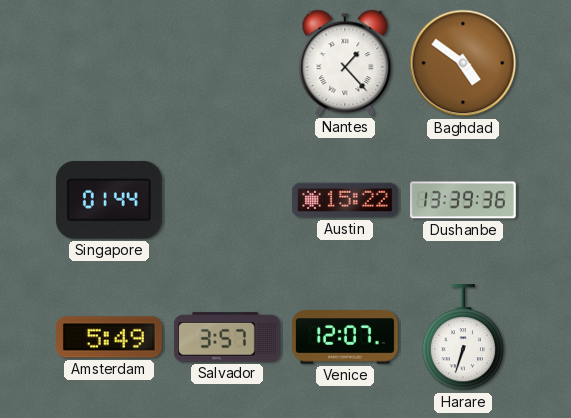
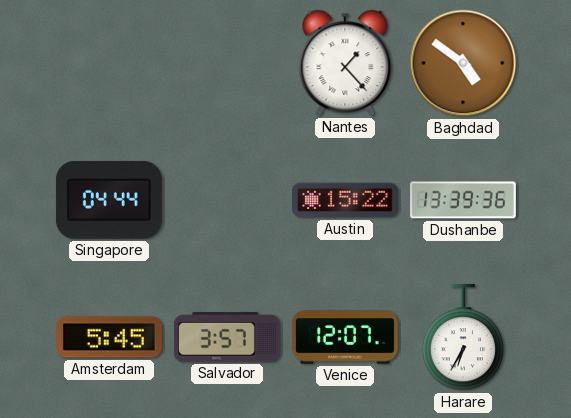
Singapore: 01:44 -> 04:44
Amsterdam: 5:49 -> 5:45
Harare: 6:33 -> 6:35
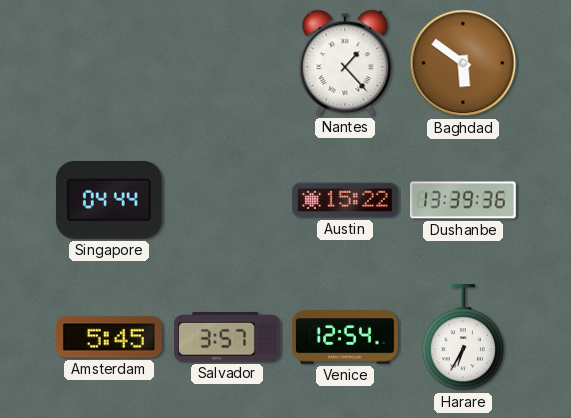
Baghdad: 4:51 -> 5:51
Venice: 12:07 -> 12:54
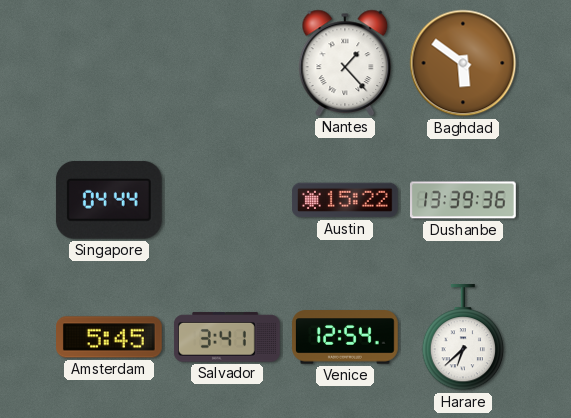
Salvador: 3:57 -> 3:41
Harare: 6:35 -> 6:38
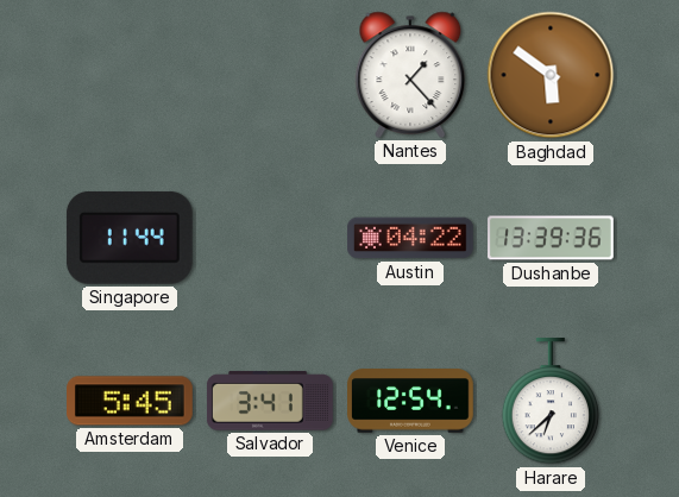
Singapore: 04:44 -> 11:44
Austin: 15:22 -> 04:22
